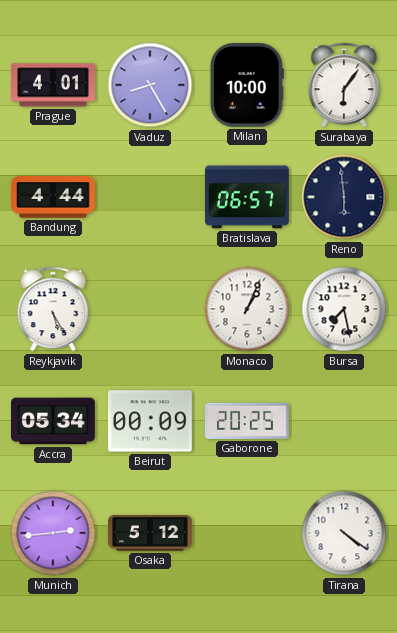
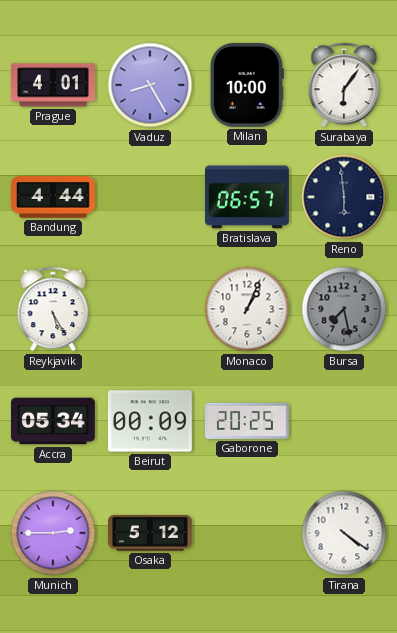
Bursa dial: white -> grey
Munich: 2:44 -> 2:45
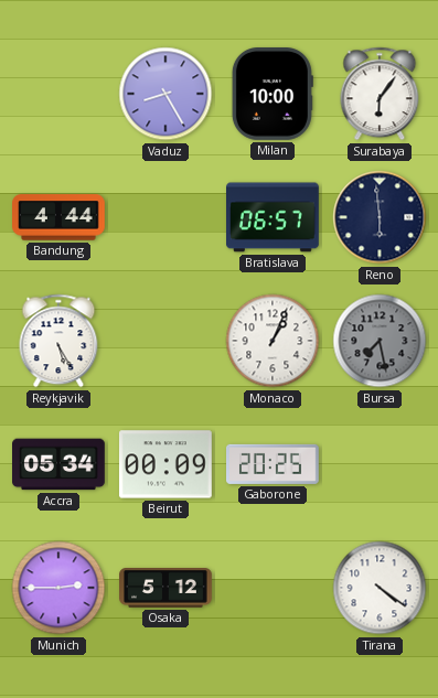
Prague: 4:01 -> none
